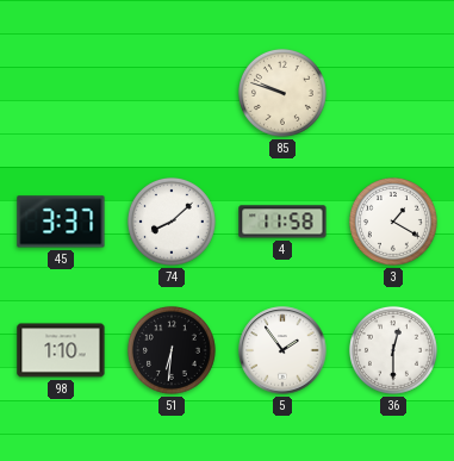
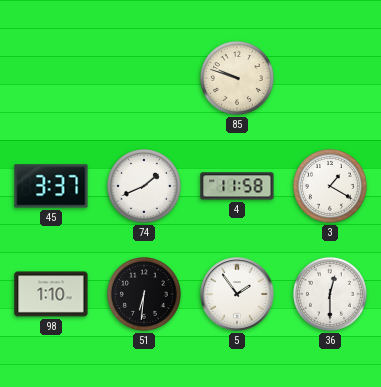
74: 8:08 -> 1:41
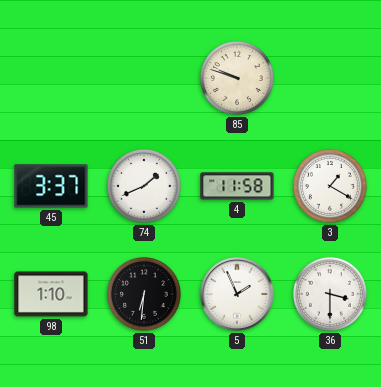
5: 1:54 -> 1:56
36: 12:30 -> 3:30
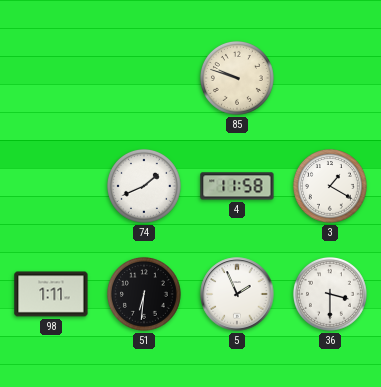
45: 3:37 -> none
98: 1:10 -> 1:11
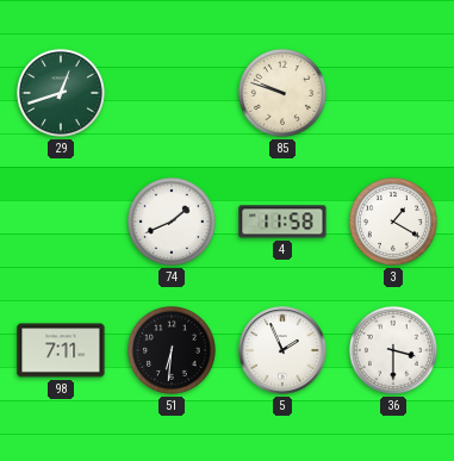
29: none -> 12:42
98: 1:11 -> 7:11
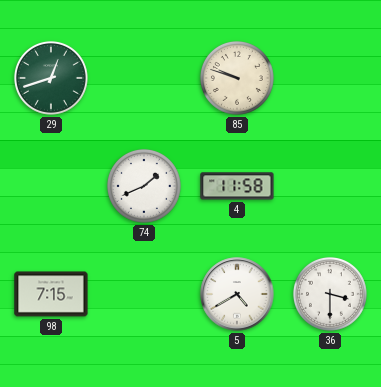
3: 1:20 -> none
98: 7:11 -> 7:15
51: 6:31 -> none
5: 1:56 -> 4:40
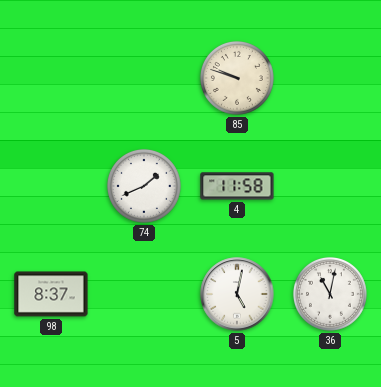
29: 12:42 -> none
98: 7:15 -> 8:37
5: 4:40 -> 5:02
36: 3:30 -> 11:02
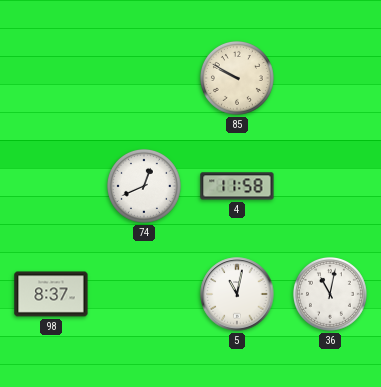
85: 9:48 -> 9:50
74: 1:41 -> 12:41
5: 5:02 -> 11:02
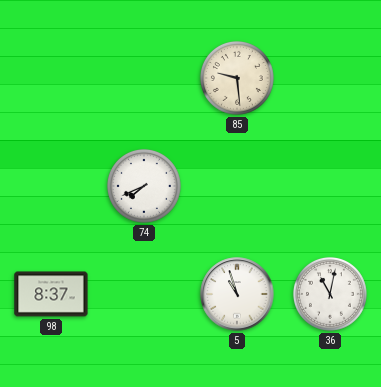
85: 9:50 -> 9:29
74: 12:41 -> 7:41
4: 11:58 -> none
5: 11:02 -> 10:57
